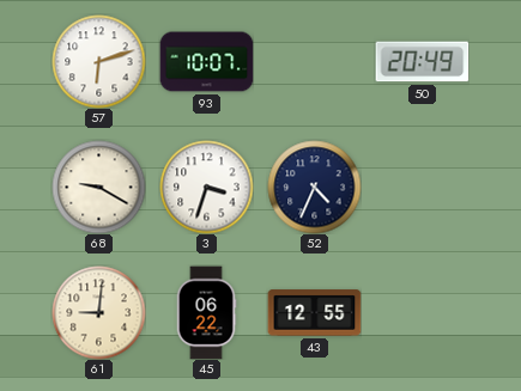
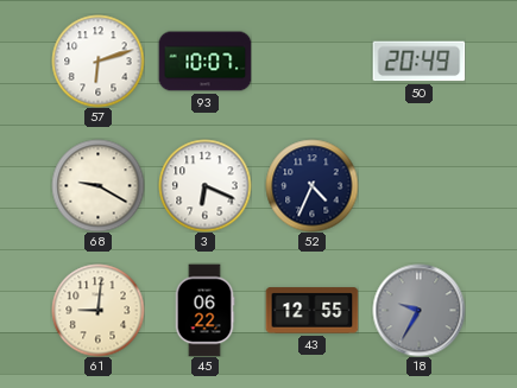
3: 3:33 -> 6:19
18: none -> 9:35
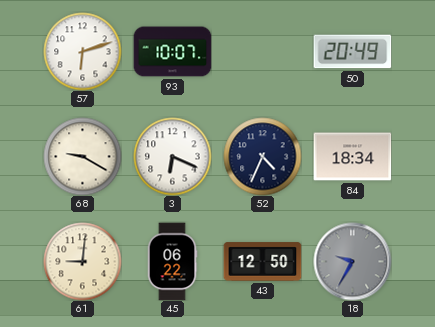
84: none -> 18:34
43: 12:55 -> 12:50
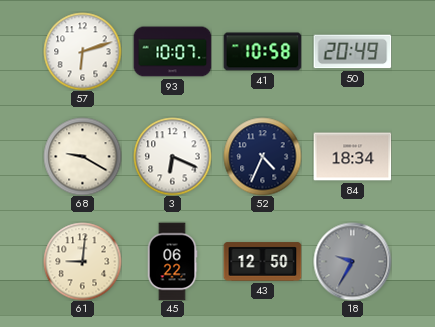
41: none -> 10:58
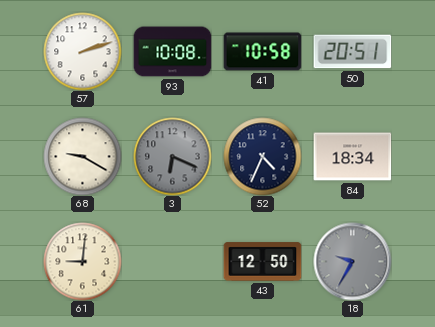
57: 6:12 -> 2:12
93: 10:07 -> 10:08
50: 20:49 -> 20:51
3 dial: white -> grey
45: 06:22 -> none
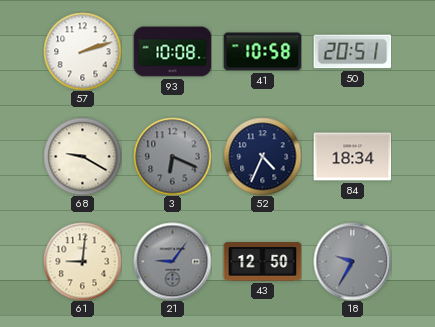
21: none -> 9:06
